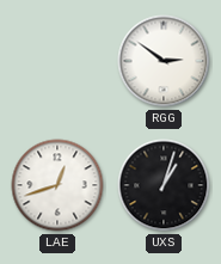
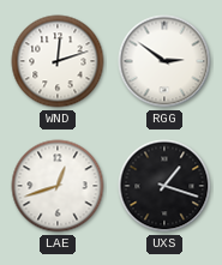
WND: none -> 12:12
UXS: 1:03 -> 1:18
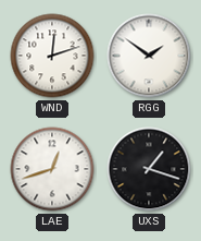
RGG: 2:51 -> 1:51
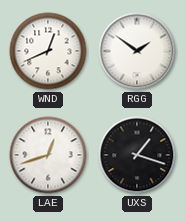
WND: 12:12 -> 12:41
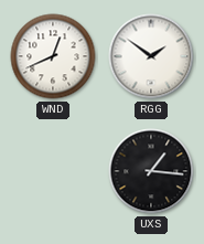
LAE: 12:42 -> none
UXS: 1:18 -> 1:16
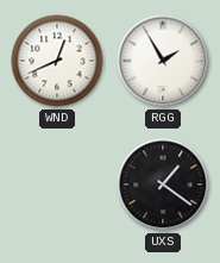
RGG: 1:51 -> 1:55
UXS: 1:16 -> 1:21
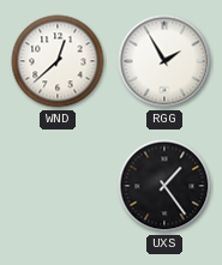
WND: 12:41 -> 12:38
UXS: 1:21 -> 1:24
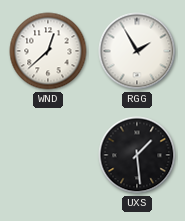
UXS: 1:24 -> 1:29
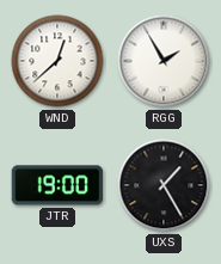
JTR: none -> 19:00
UXS: 1:29 -> 1:25
